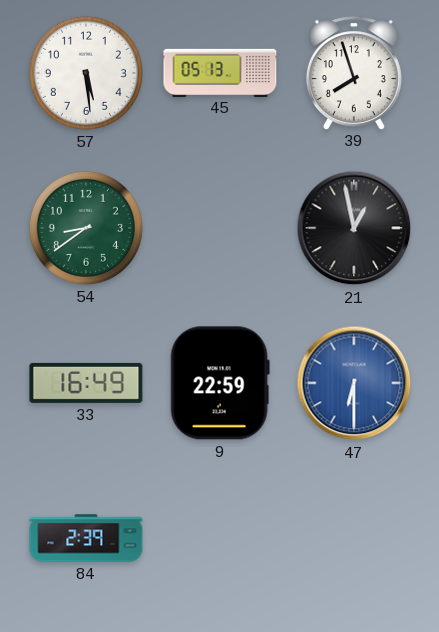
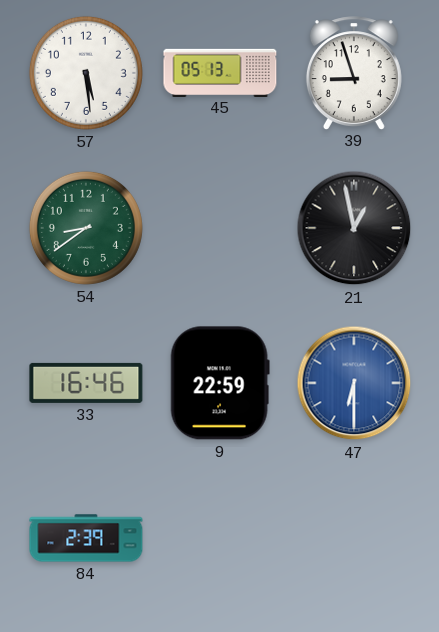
39: 7:57 -> 8:57
33: 16:49 -> 16:46
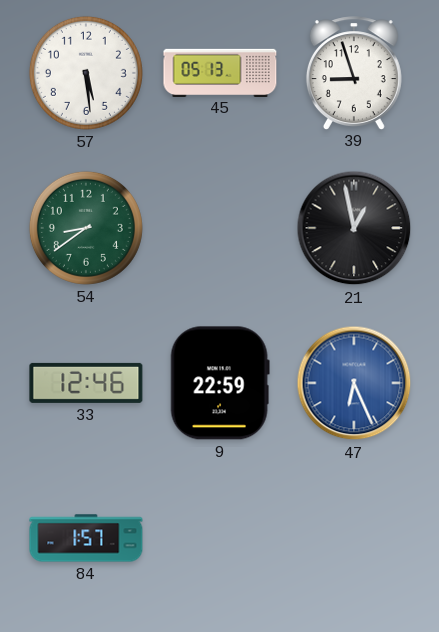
33: 16:46 -> 12:46
47: 6:30 -> 6:26
84: 2:39 -> 1:57
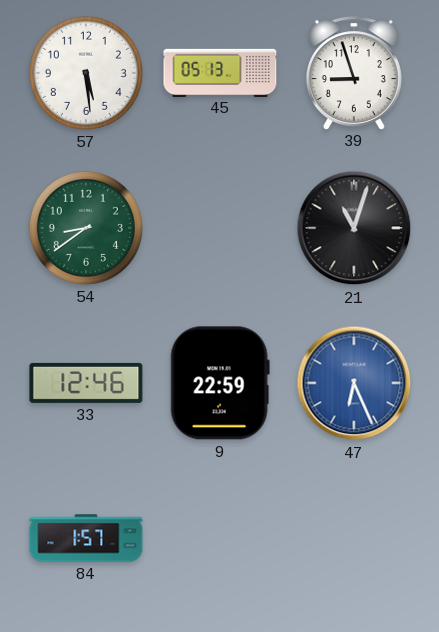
21: 12:58 -> 11:03
